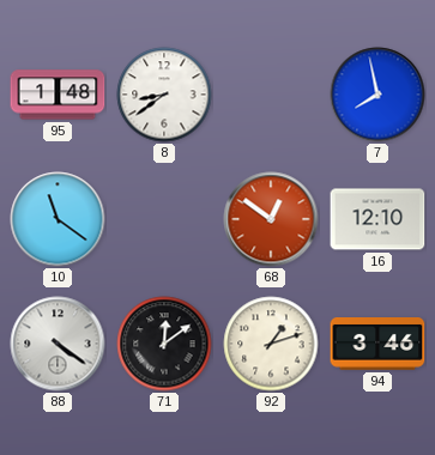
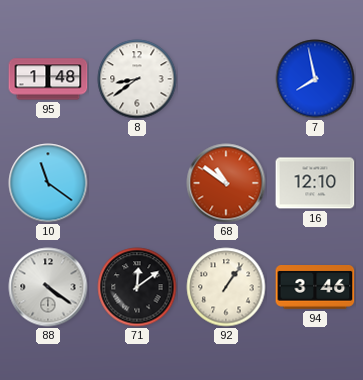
68: 12:51 -> 10:51
92: 1:12 -> 1:06
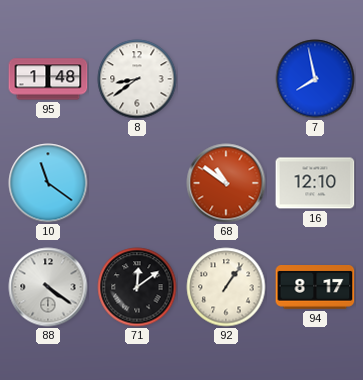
94: 3:46 -> 8:17
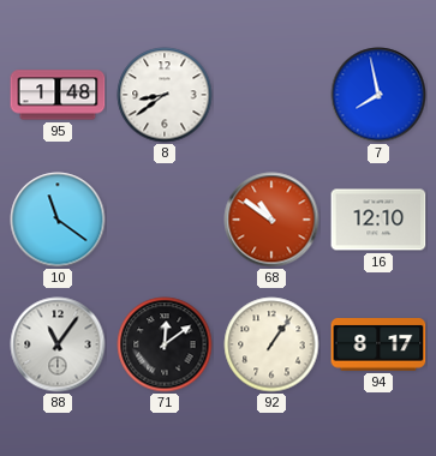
88: 4:21 -> 11:06
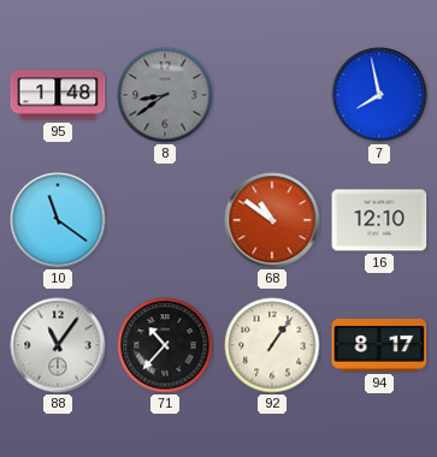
8 dial: white -> grey
71: 12:09 -> 10:37
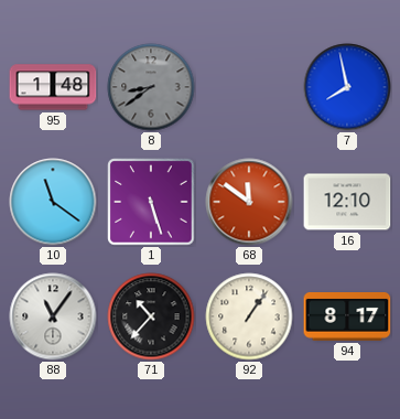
1: none -> 5:27
68: 10:51 -> 11:51
